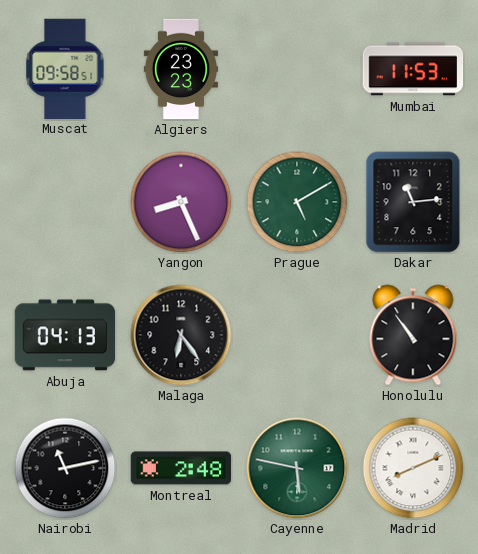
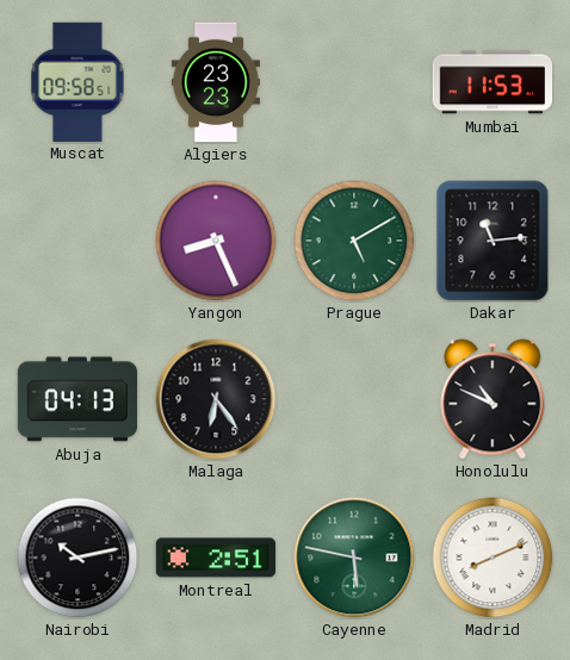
Honolulu: 10:54 -> 10:49
Nairobi: 11:13 -> 10:13
Montreal: 2:48 -> 2:51
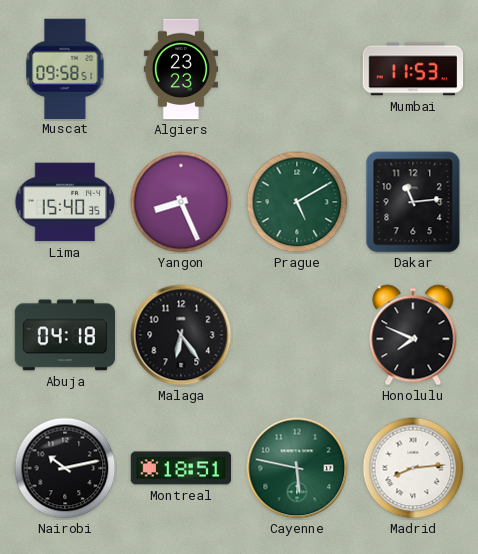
Lima: none -> 15:40
Abuja: 04:13 -> 04:18
Honolulu: 10:49 -> 7:49
Montreal: 2:51 -> 18:51
Madrid: 8:11 -> 8:14
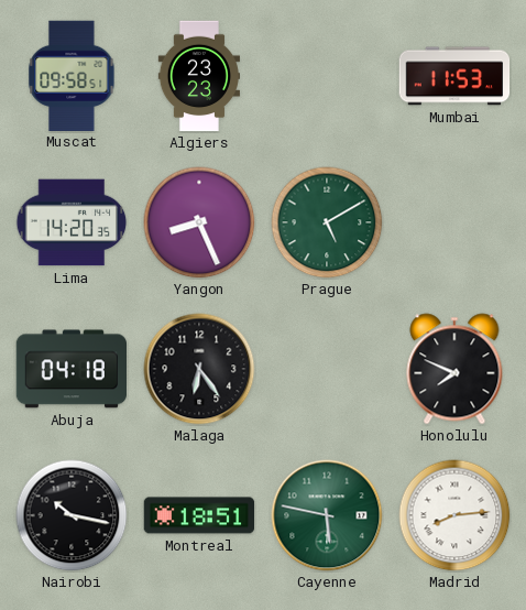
Lima: 15:40 -> 14:20
Dakar: 11:14 -> none
Nairobi: 10:13 -> 10:17
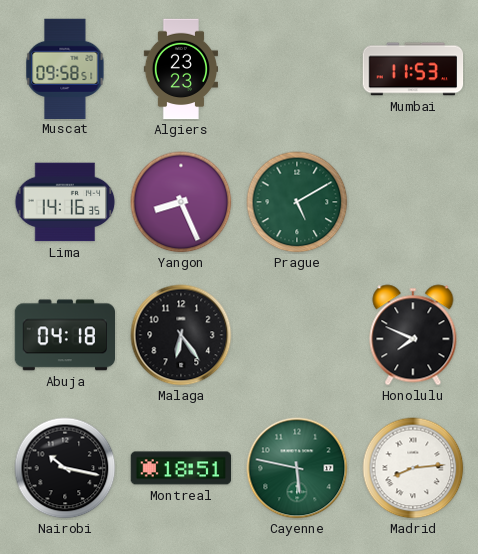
Lima: 14:20 -> 14:16
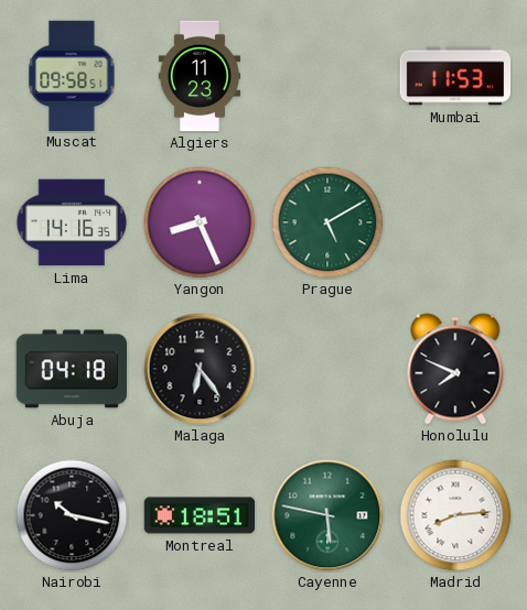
Algiers: 23:23 -> 11:23
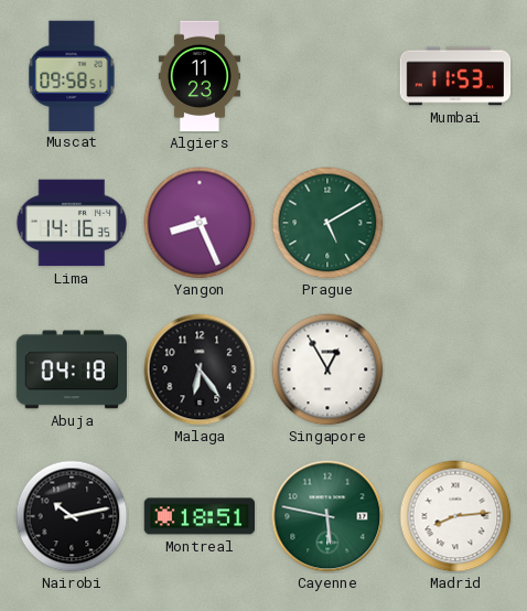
Singapore: none -> 12:55
Honolulu: 7:49 -> none
Nairobi: 10:17 -> 10:13
